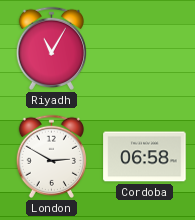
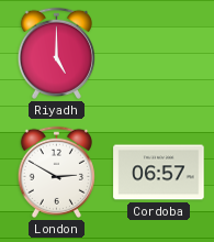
Riyadh: 11:05 -> 5:00
Cordoba: 06:58 -> 06:57
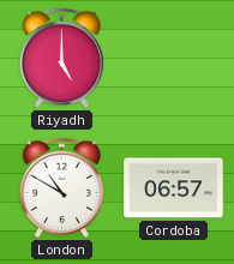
London: 2:50 -> 10:50
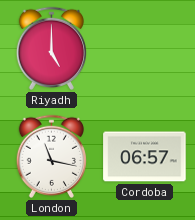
London: 10:50 -> 11:17
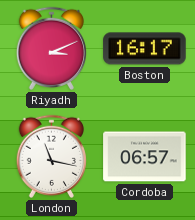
Riyadh: 5:00 -> 3:11
Boston: none -> 16:17
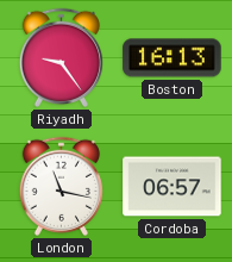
Riyadh: 3:11 -> 9:24
Boston: 16:17 -> 16:13
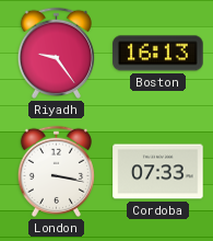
London: 11:17 -> 3:17
Cordoba: 06:57 -> 07:33
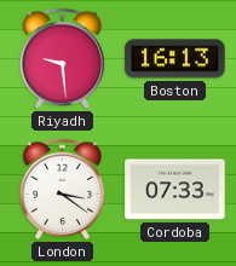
Riyadh: 9:24 -> 9:29
London: 3:17 -> 3:21
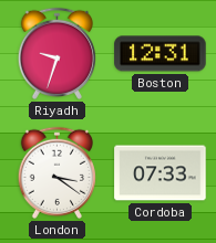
Riyadh: 9:29 -> 9:33
Boston: 16:13 -> 12:31
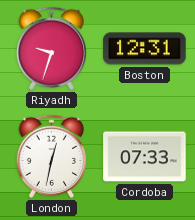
London: 3:21 -> 12:32
